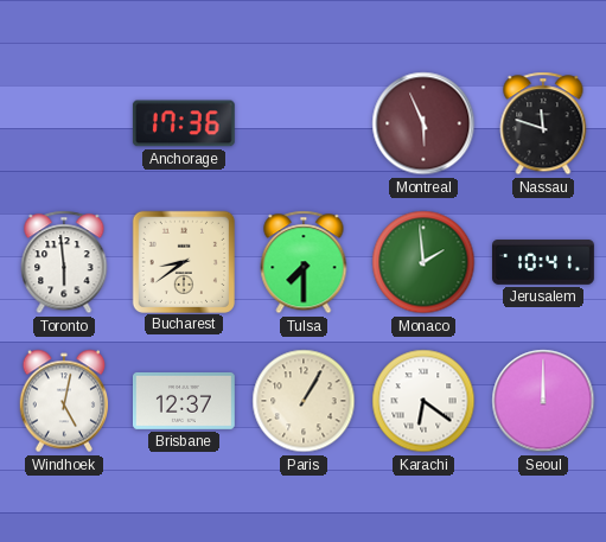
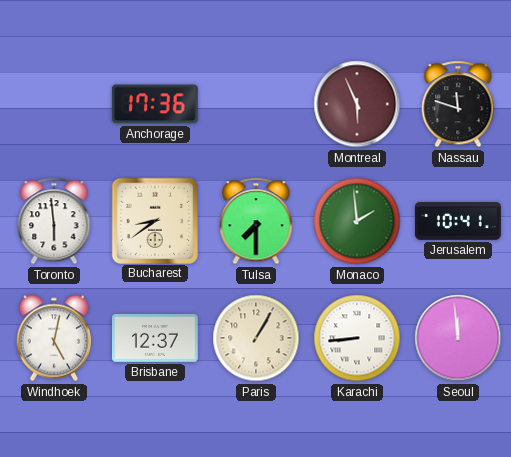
Karachi: 6:21 -> 8:44
Seoul: 12:00 -> 11:59
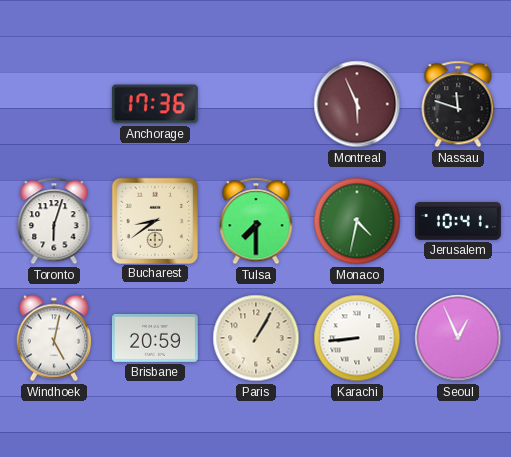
Toronto: 5:59 -> 6:03
Monaco: 1:59 -> 4:32
Brisbane: 12:37 -> 20:59
Seoul: 11:59 -> 12:56
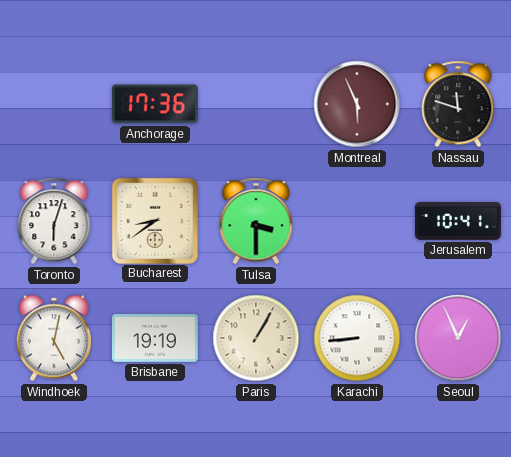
Tulsa: 7:30 -> 3:30
Monaco: 4:32 -> none
Brisbane: 20:59 -> 19:19
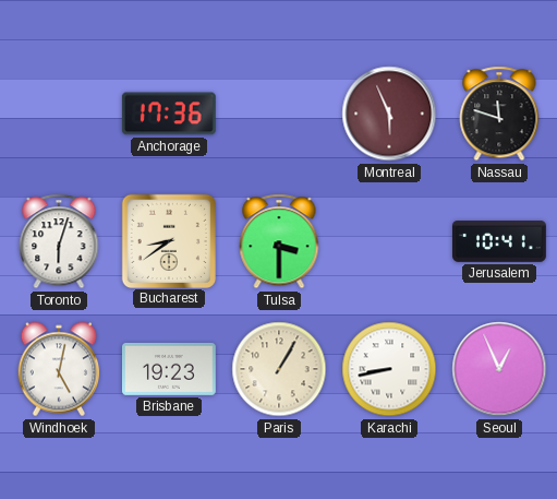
Brisbane: 19:19 -> 19:23
Karachi: 8:44 -> 8:43
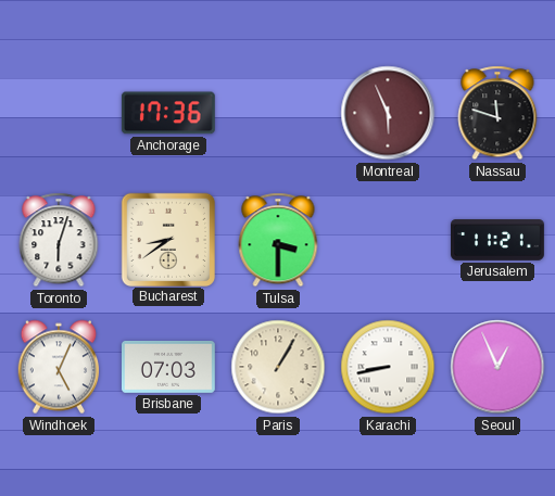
Jerusalem: 10:41 -> 11:21
Windhoek: 5:02 -> 5:04
Brisbane: 19:23 -> 07:03
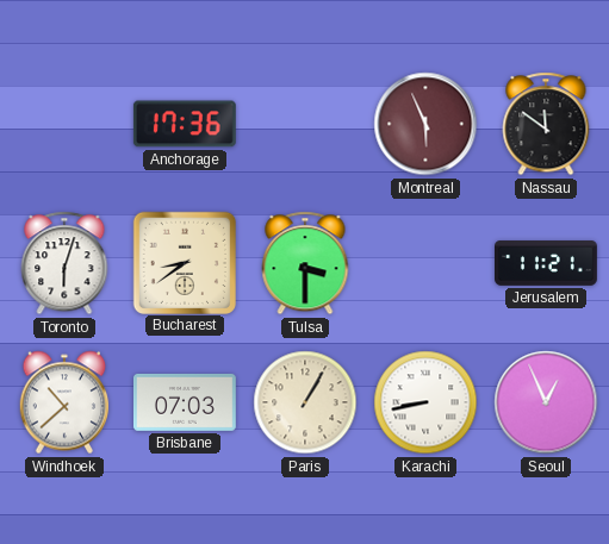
Nassau: 11:48 -> 11:51
Windhoek: 5:04 -> 10:38
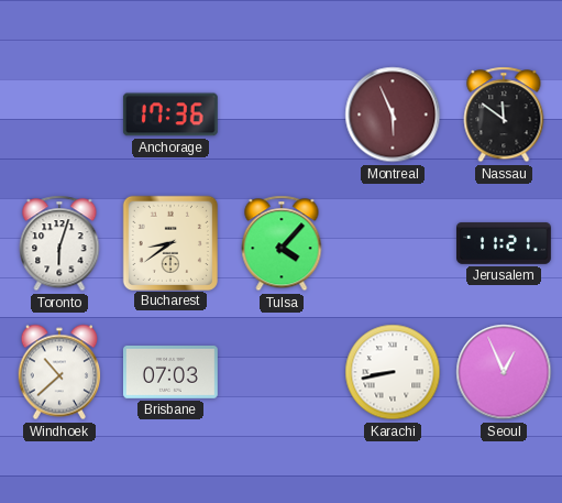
Tulsa: 3:30 -> 4:07
Paris: 1:05 -> none
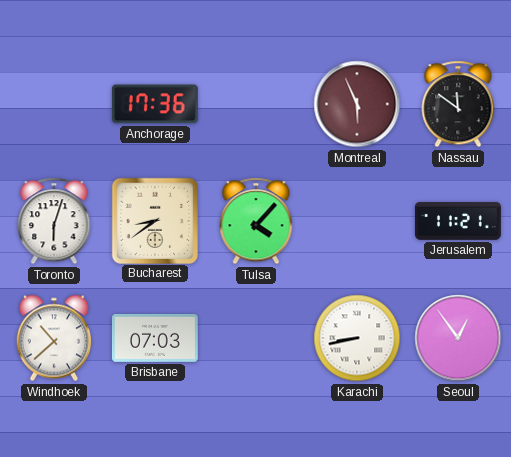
Seoul: 12:56 -> 12:54
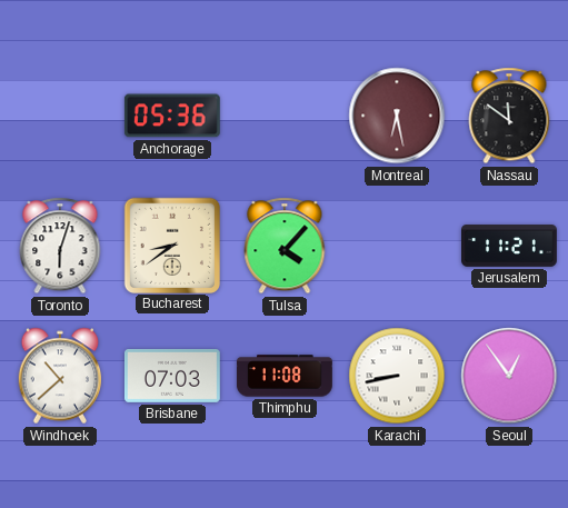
Anchorage: 17:36 -> 05:36
Montreal: 5:56 -> 6:28
Thimphu: none -> 11:08
